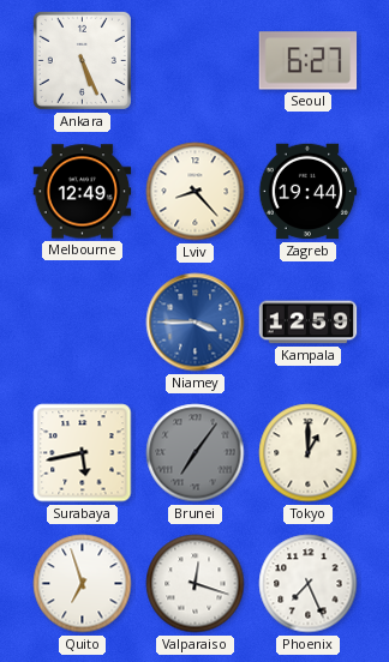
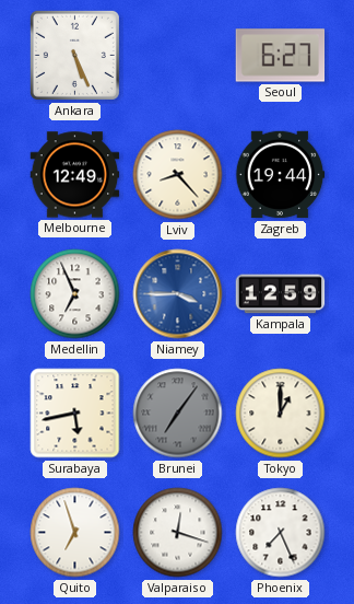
Medellin: none -> 6:56
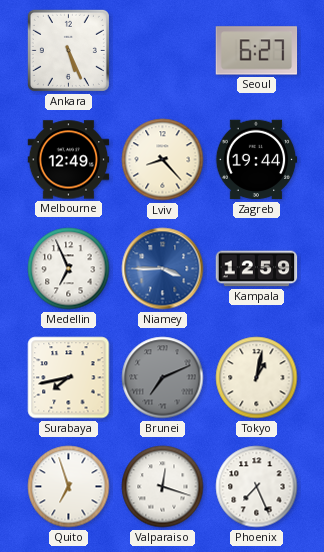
Surabaya: 5:43 -> 7:43
Brunei: 7:06 -> 7:11
Tokyo: 1:00 -> 1:02
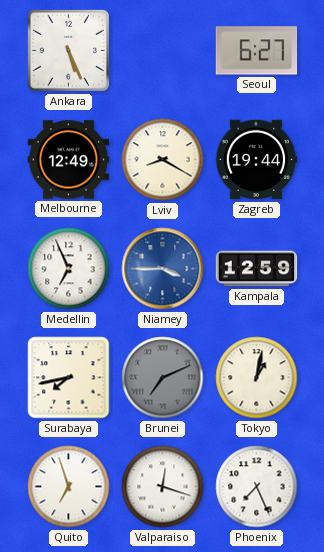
Lviv: 8:23 -> 8:20
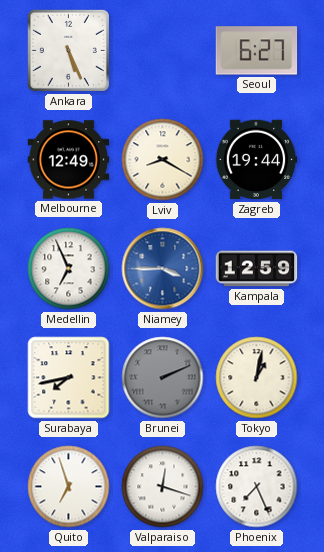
Brunei: 7:11 -> 2:11
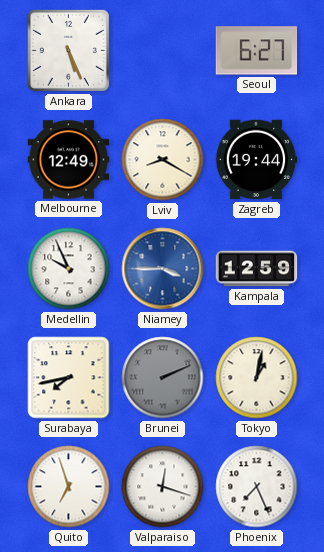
Medellin: 6:56 -> 9:56
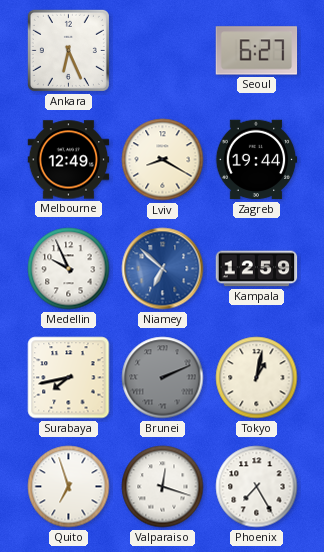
Ankara: 5:26 -> 6:26
Niamey: 3:45 -> 6:52
Phoenix: 7:26 -> 7:25
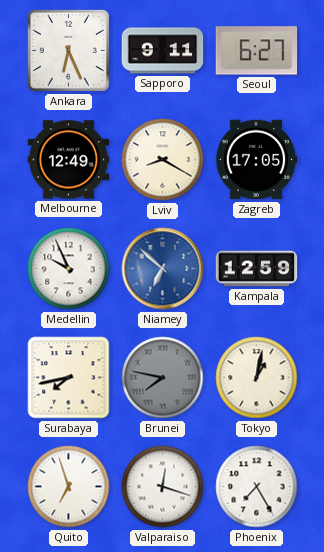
Sapporo: none -> 9:11
Zagreb: 19:44 -> 17:05
Brunei: 2:11 -> 7:47
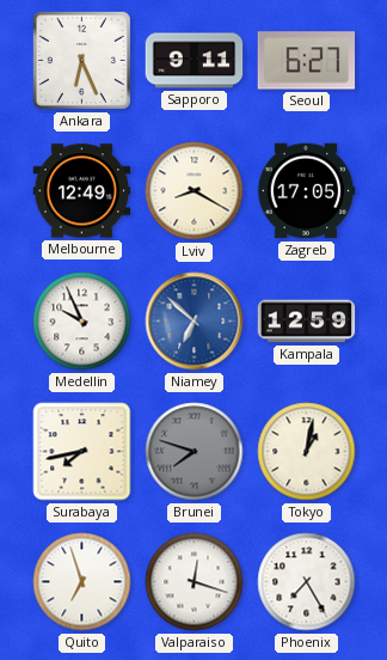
Brunei: 7:47 -> 7:48
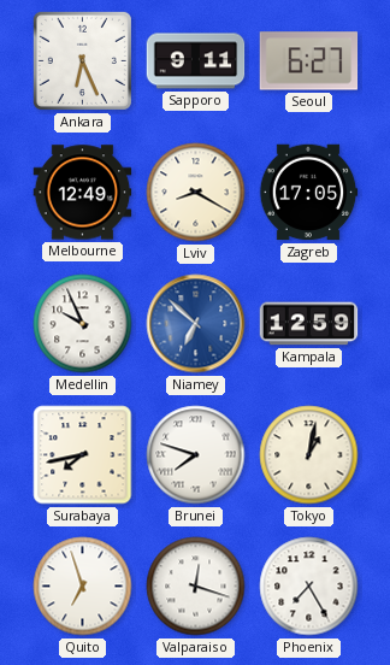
Brunei dial: grey -> white
